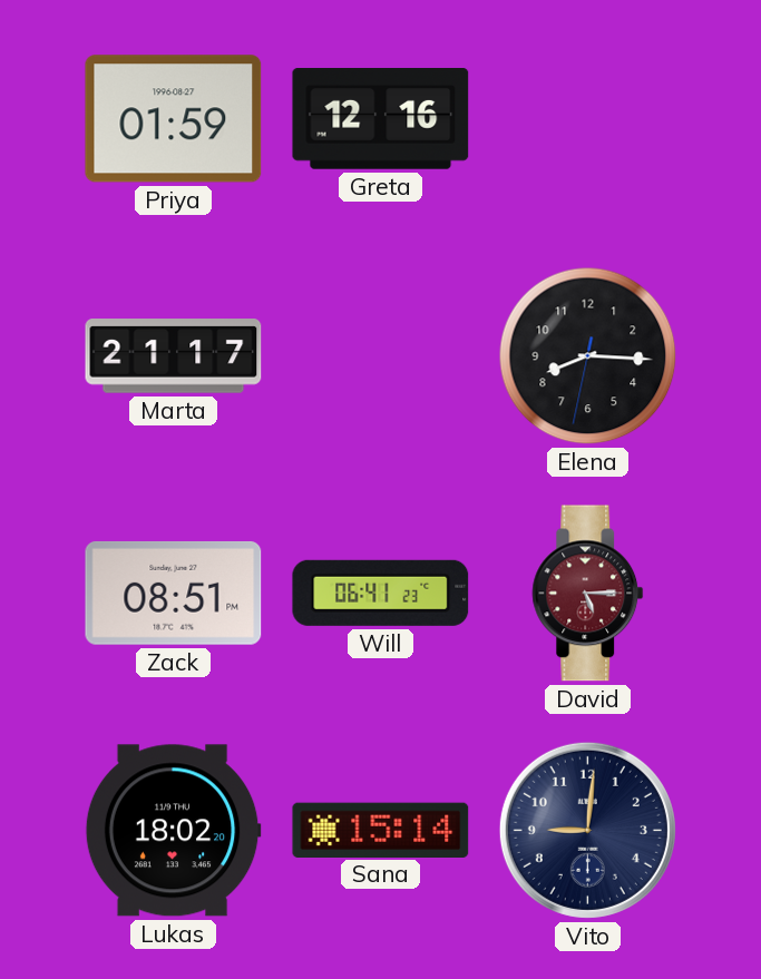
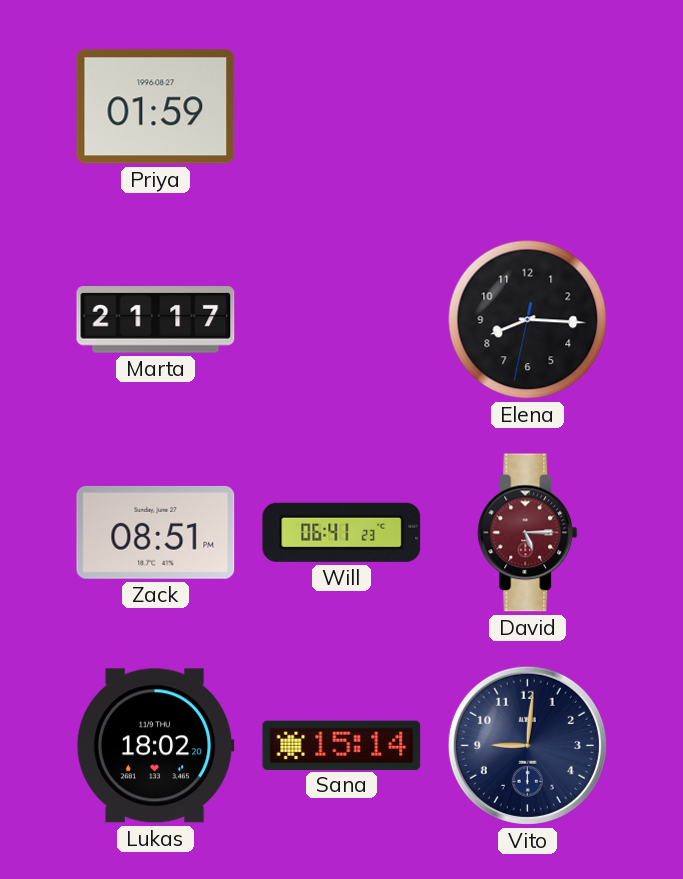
Greta: 12:16 -> none
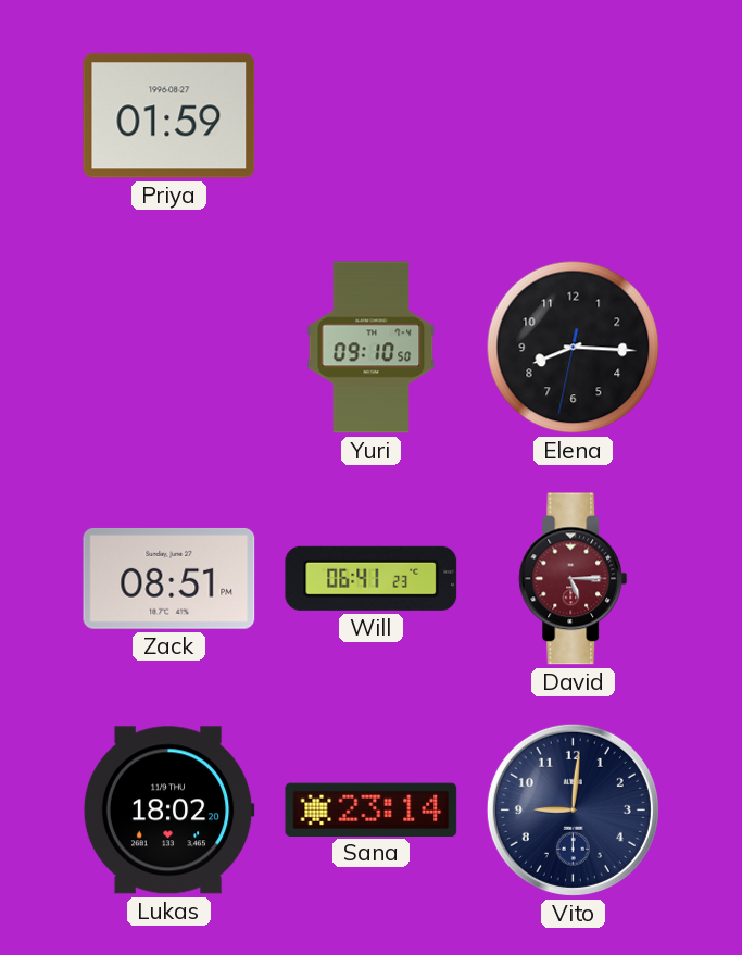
Marta: 21:17 -> none
Yuri: none -> 09:10
Sana: 15:14 -> 23:14
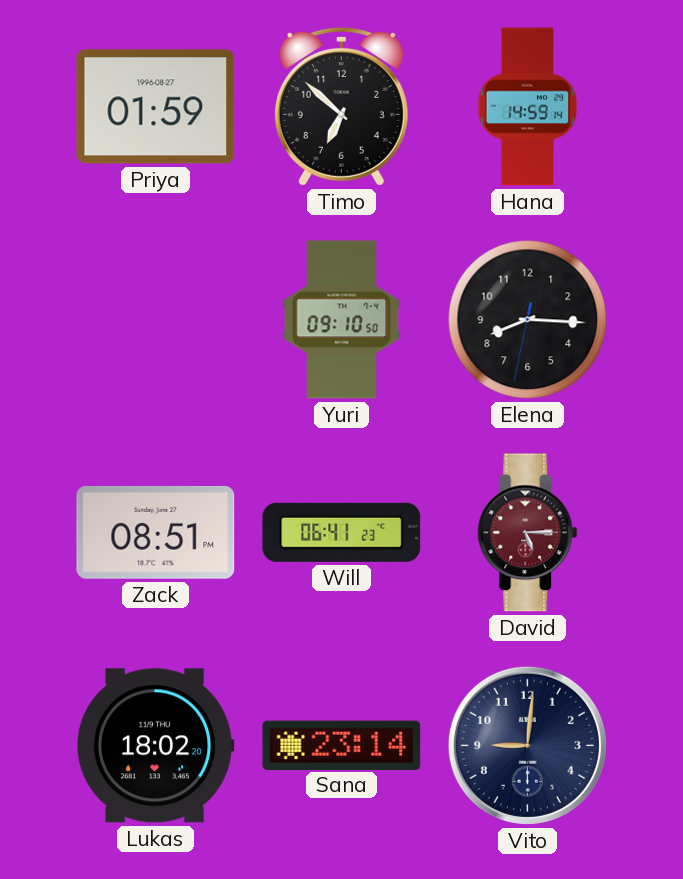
Timo: none -> 6:52
Hana: none -> 14:59
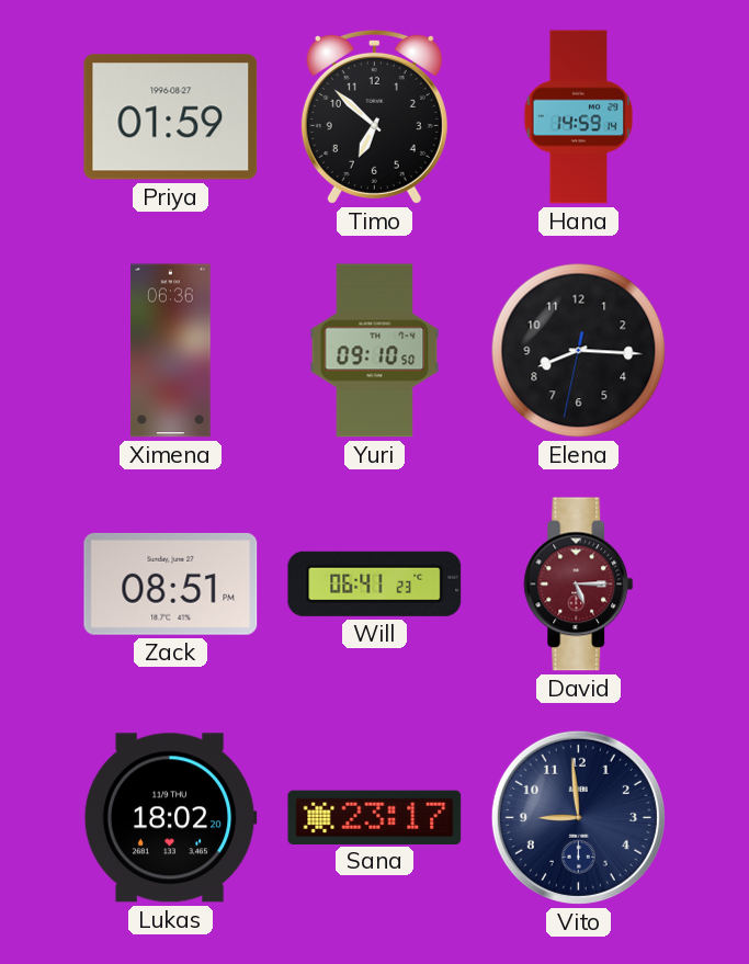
Ximena: none -> 06:36
Sana: 23:14 -> 23:17
Vito: 9:01 -> 8:59
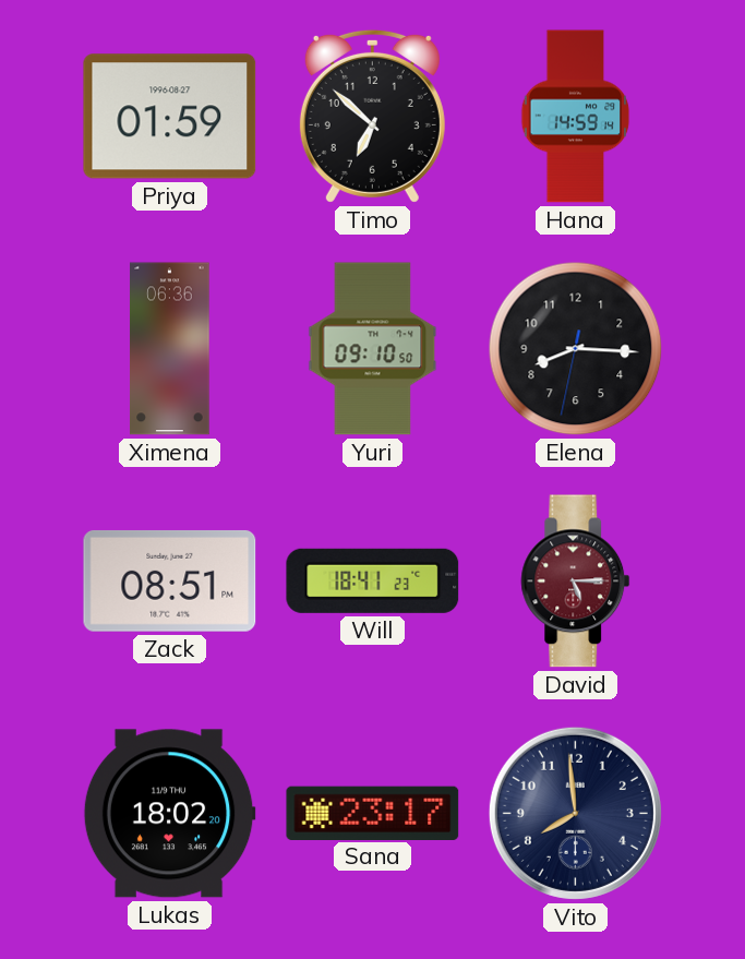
Will: 06:41 -> 18:41
Vito: 8:59 -> 7:59
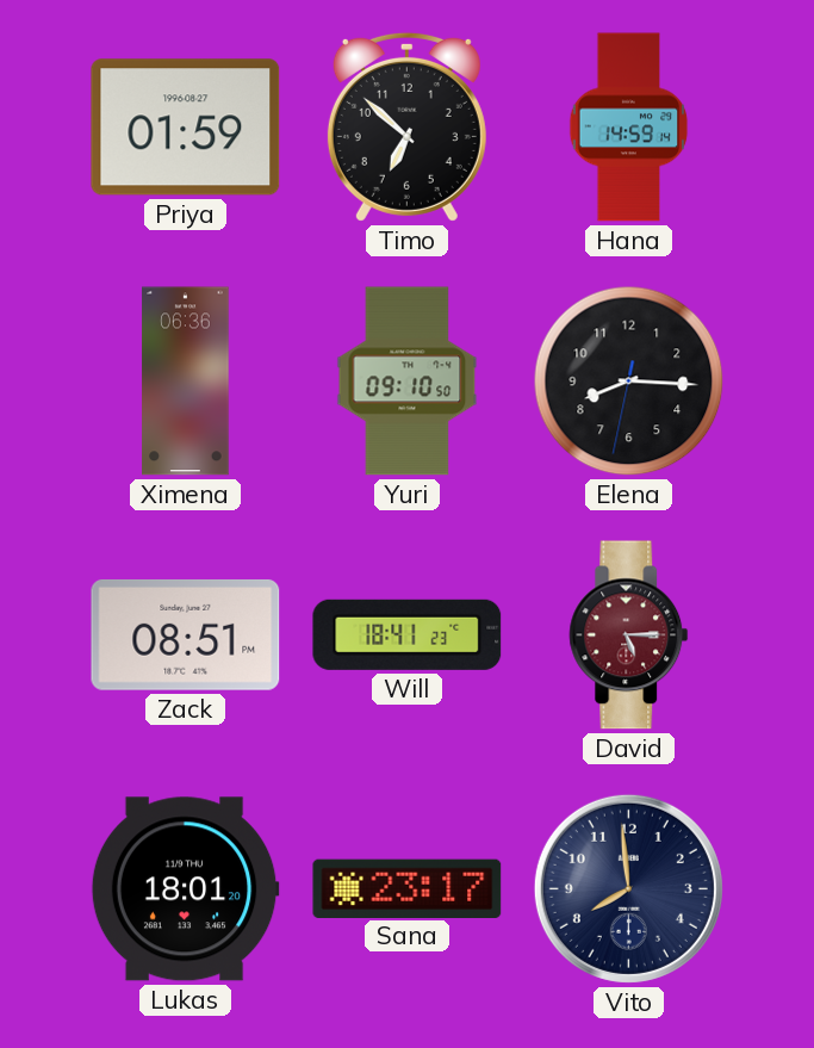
Lukas: 18:02 -> 18:01
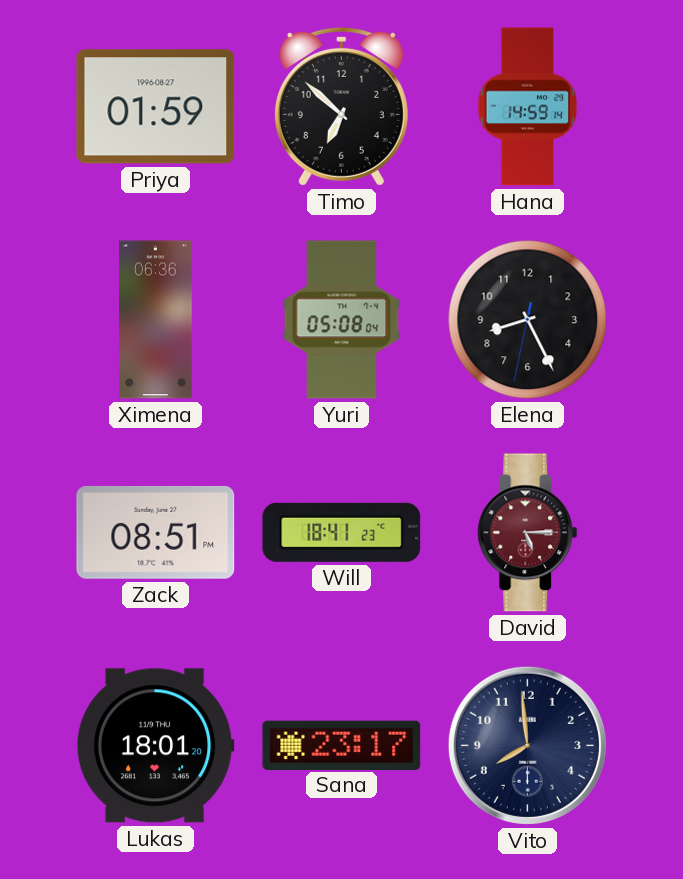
Yuri: 09:10 -> 05:08
Elena: 8:15 -> 8:25
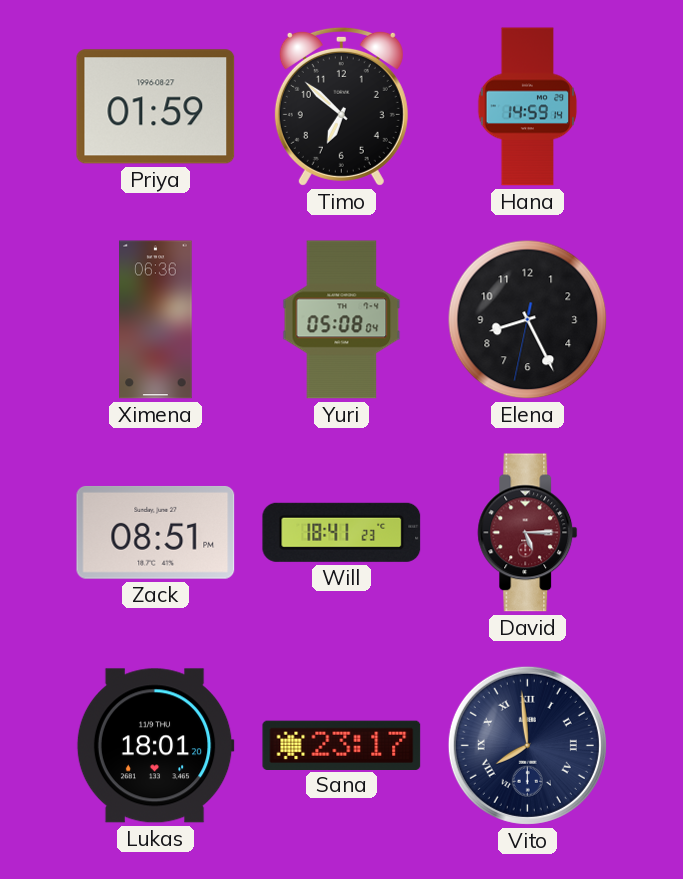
Vito numerals: Arabic -> Roman
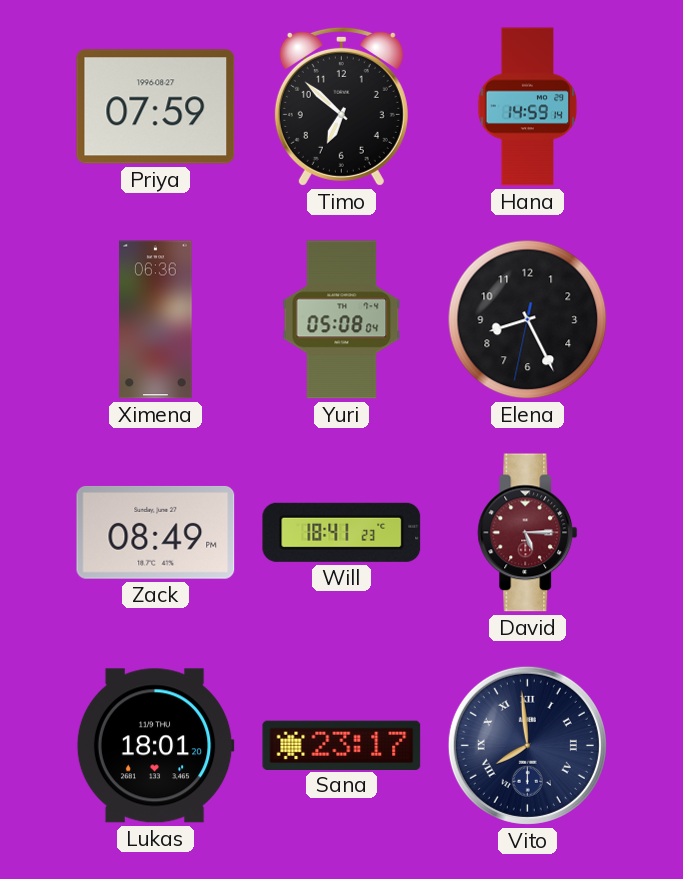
Priya: 01:59 -> 07:59
Zack: 08:51 -> 08:49
